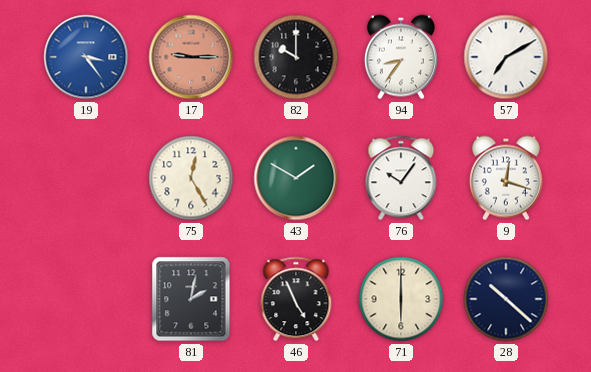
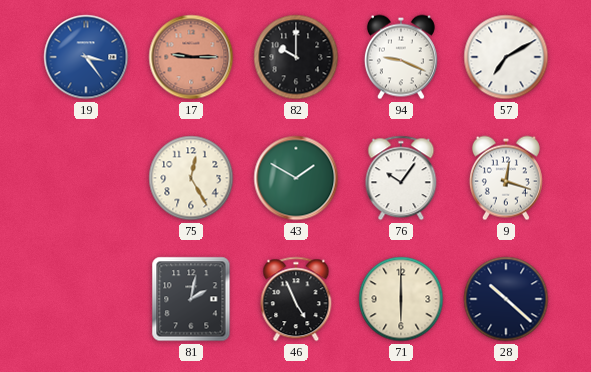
94: 8:36 -> 9:19
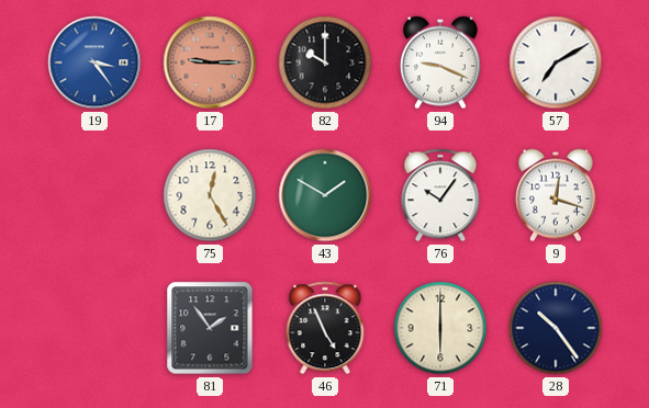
81: 2:02 -> 1:54
28: 10:22 -> 10:24
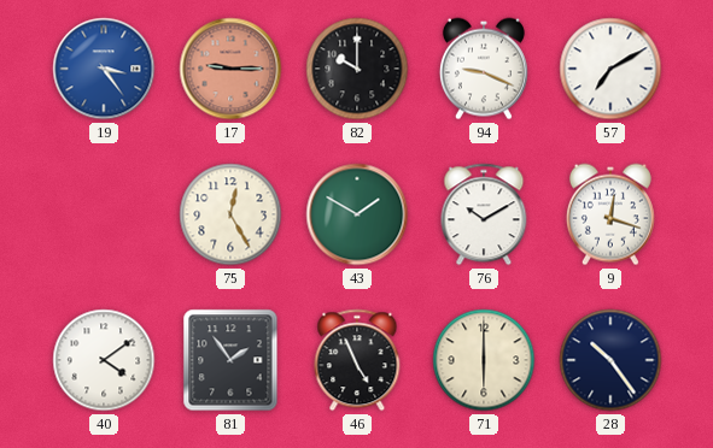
76: 10:06 -> 10:10
40: none -> 4:09
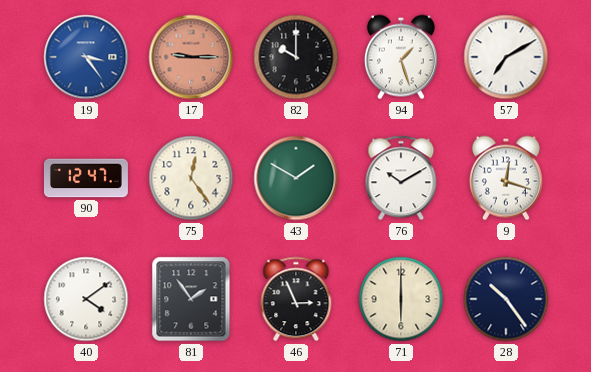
94: 9:19 -> 1:27
90: none -> 12:47
75: 12:25 -> 12:24
46: 4:56 -> 2:56
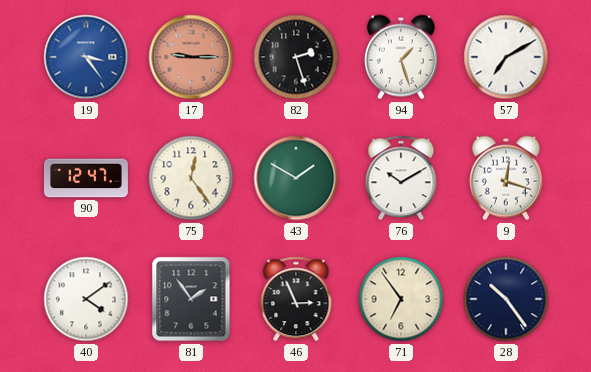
82: 10:00 -> 2:27
71: 6:00 -> 6:54
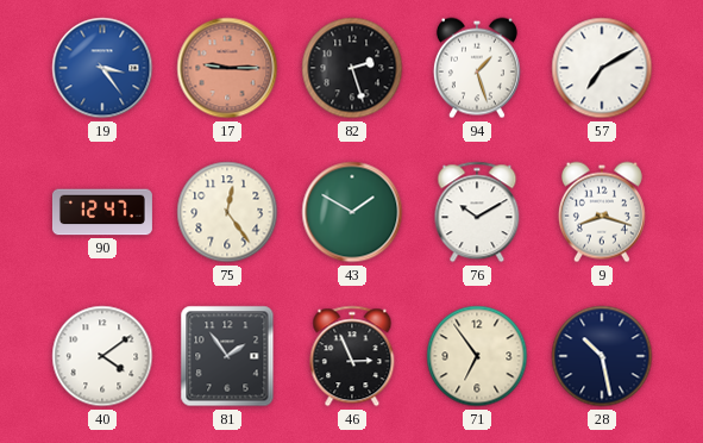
9: 12:18 -> 8:18
28: 10:24 -> 10:28
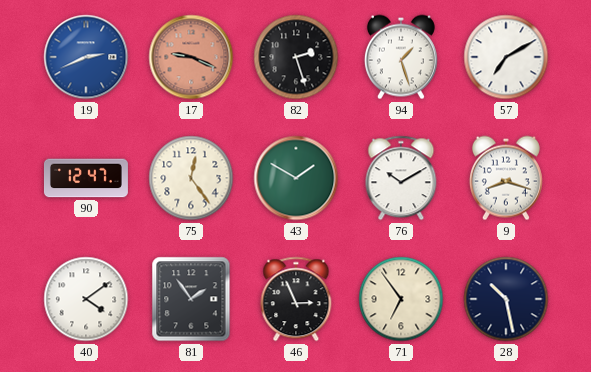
19: 3:24 -> 2:41
17: 9:15 -> 9:19
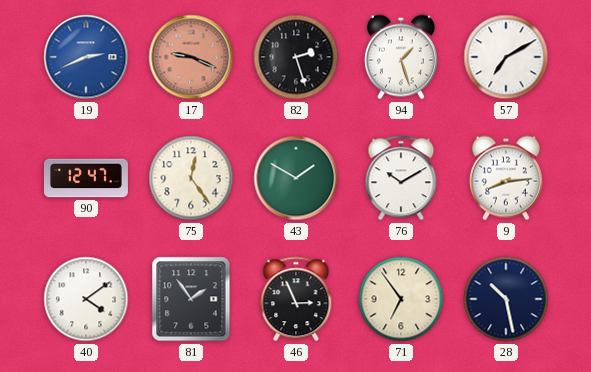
9: 8:18 -> 8:14
